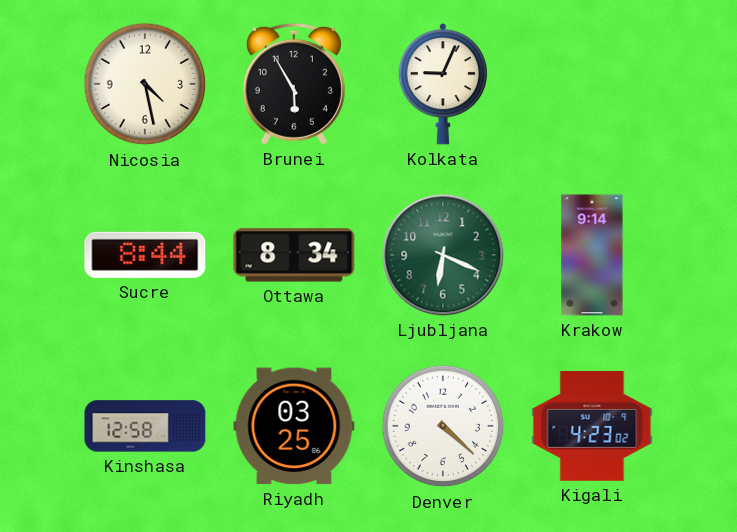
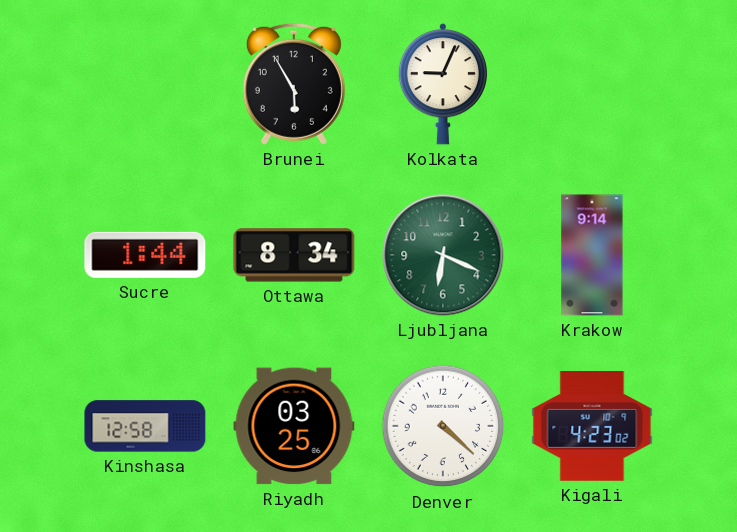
Nicosia: 4:28 -> none
Sucre: 8:44 -> 1:44
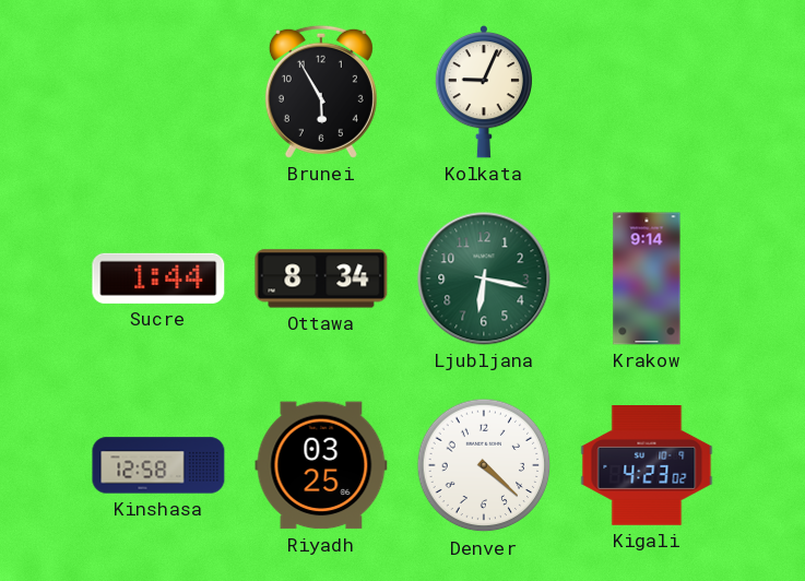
Ljubljana: 6:19 -> 6:17
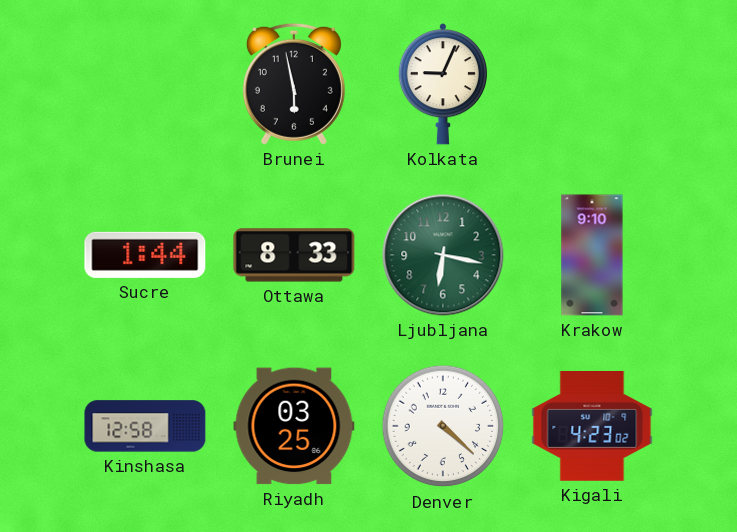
Brunei: 5:55 -> 5:58
Ottawa: 8:34 -> 8:33
Krakow: 9:14 -> 9:10
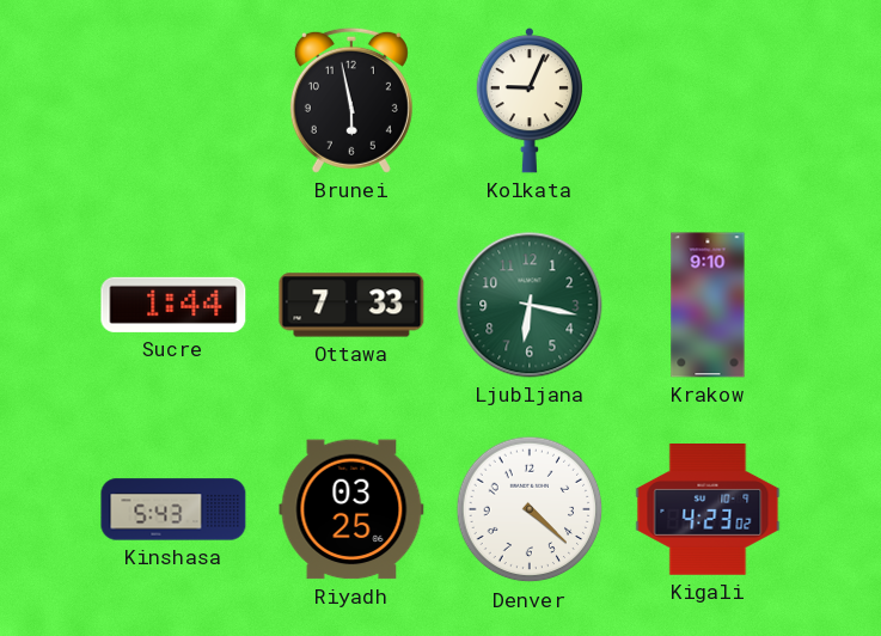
Ottawa: 8:33 -> 7:33
Kinshasa: 12:58 -> 5:43
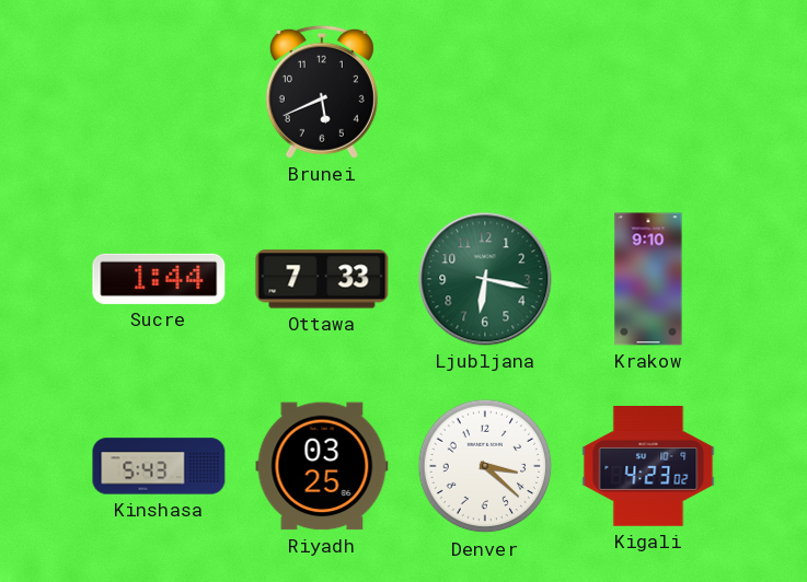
Brunei: 5:58 -> 5:41
Kolkata: 9:04 -> none
Denver: 4:22 -> 3:22
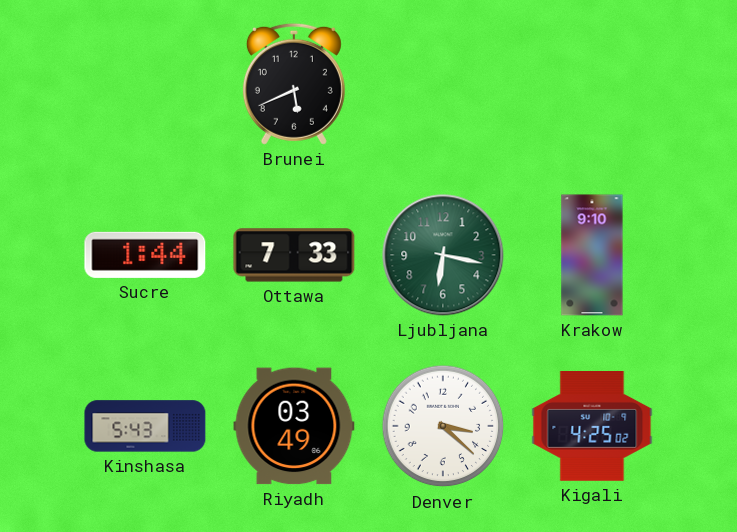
Riyadh: 03:25 -> 03:49
Kigali: 4:23 -> 4:25
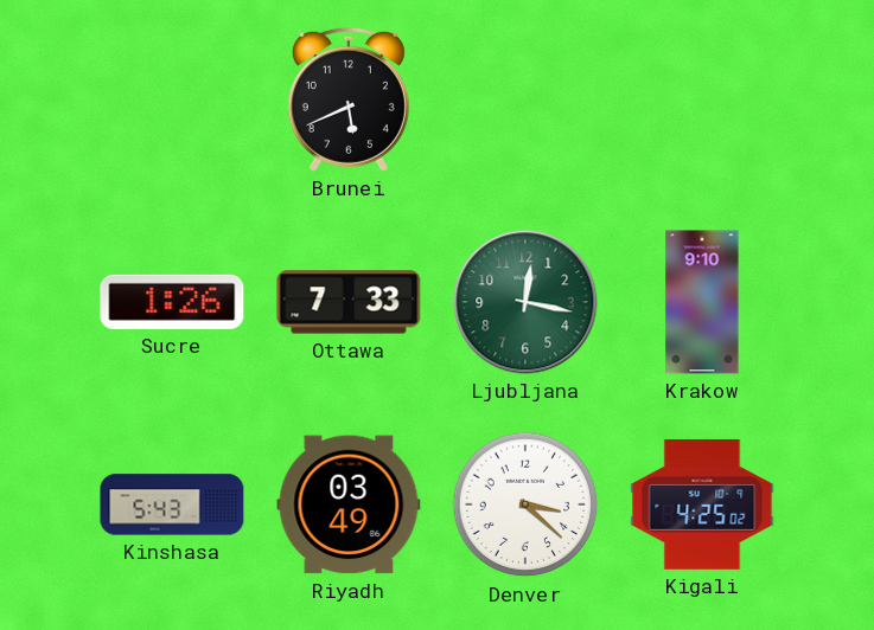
Sucre: 1:44 -> 1:26
Ljubljana: 6:17 -> 12:17
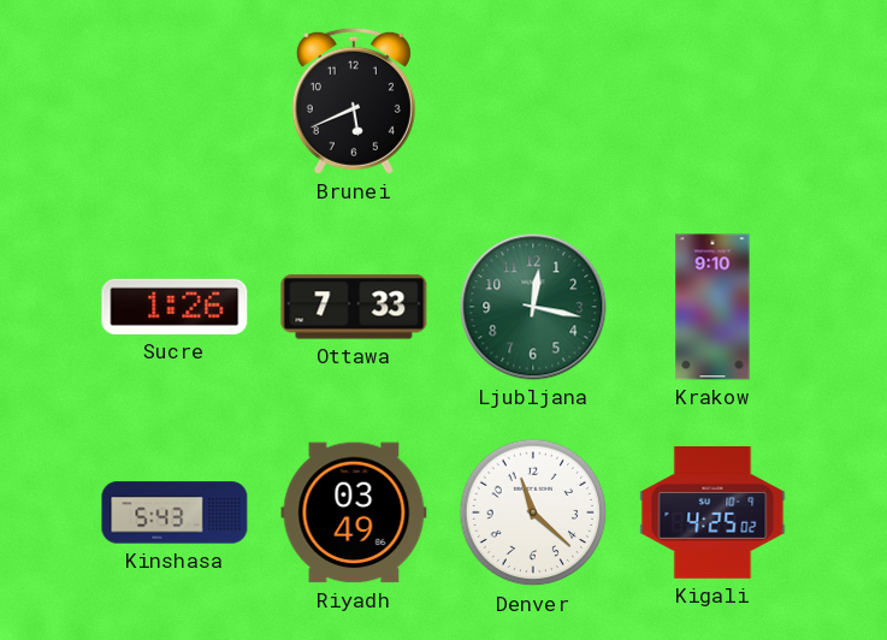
Denver: 3:22 -> 11:22
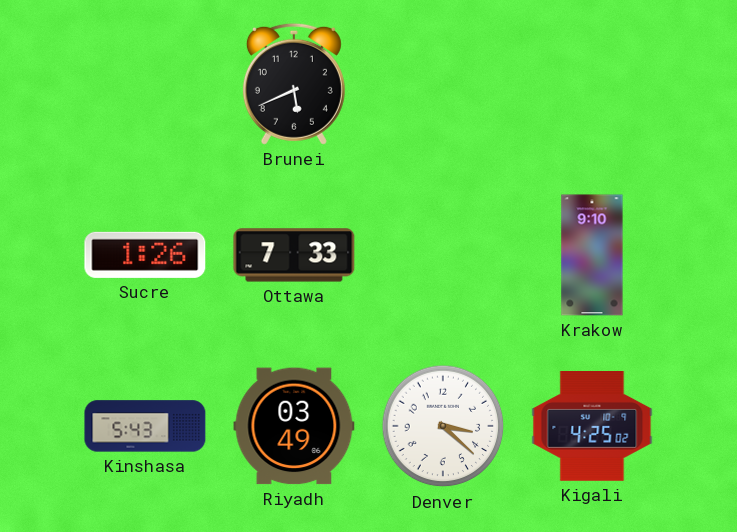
Ljubljana: 12:17 -> none
Denver: 11:22 -> 3:22
